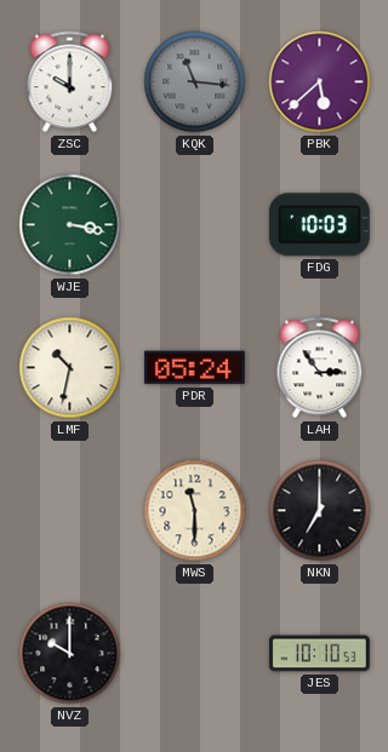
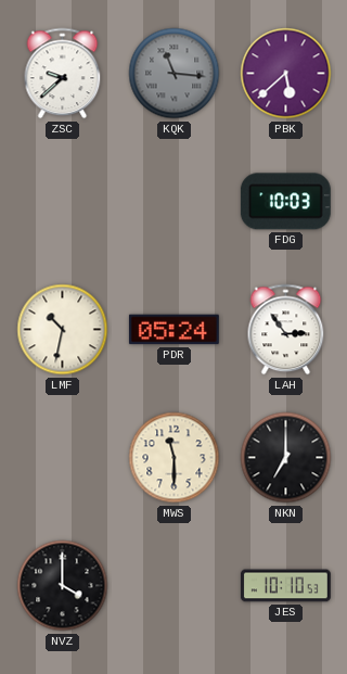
ZSC: 10:00 -> 9:38
WJE: 3:17 -> none
NVZ: 10:00 -> 4:00
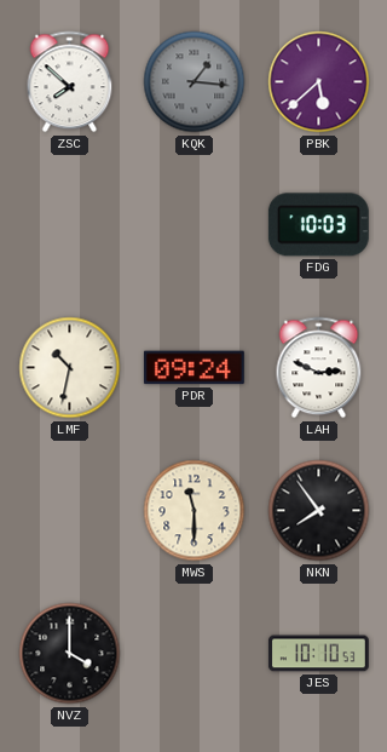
ZSC: 9:38 -> 7:52
KQK: 11:16 -> 1:16
PDR: 05:24 -> 09:24
LAH: 2:54 -> 2:49
NKN: 7:00 -> 7:54
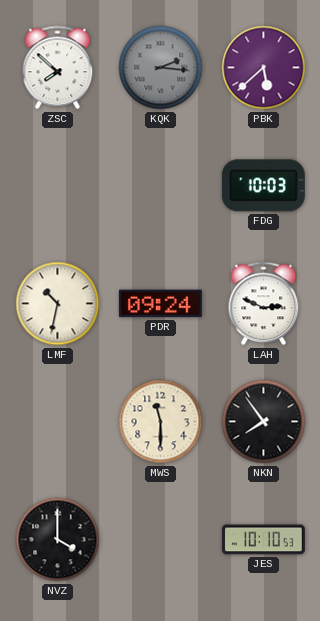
KQK: 1:16 -> 2:16
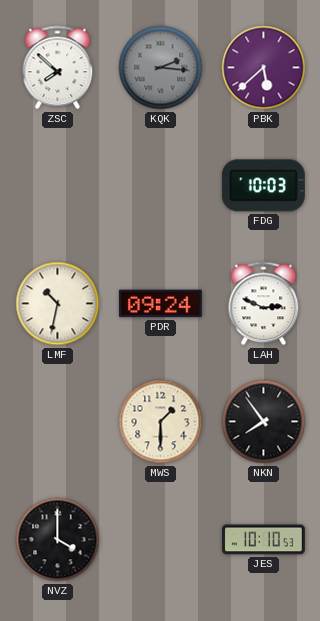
MWS: 11:30 -> 1:30
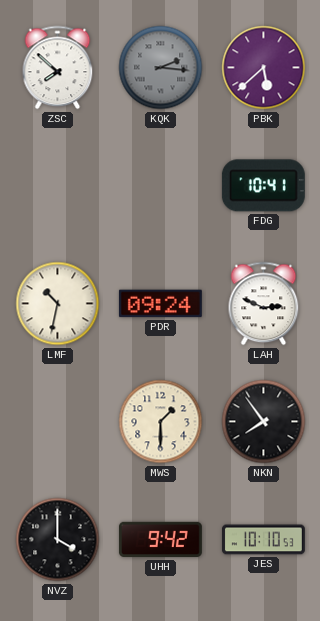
FDG: 10:03 -> 10:41
UHH: none -> 9:42
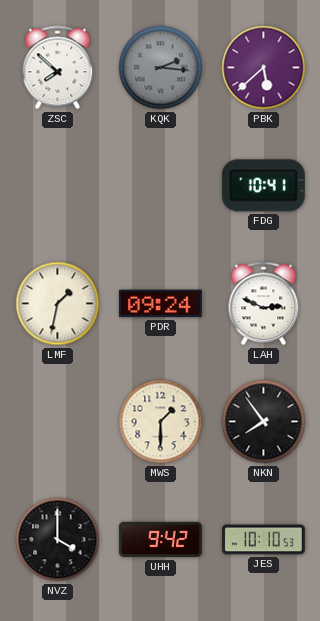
LMF: 10:32 -> 1:32
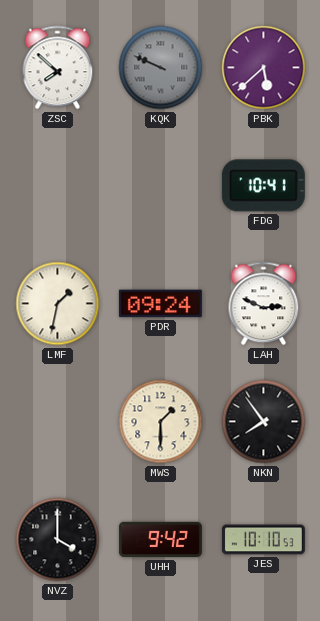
KQK: 2:16 -> 9:49
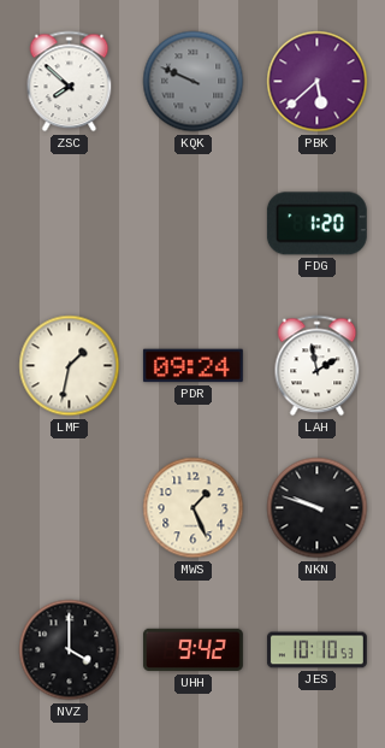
FDG: 10:41 -> 1:20
LAH: 2:49 -> 1:58
MWS: 1:30 -> 1:26
NKN: 7:54 -> 9:48
